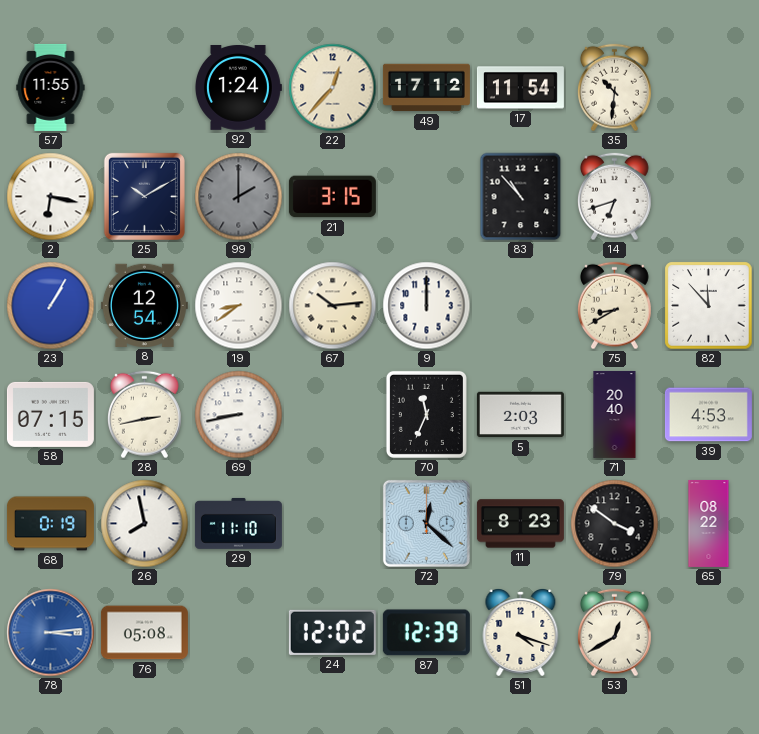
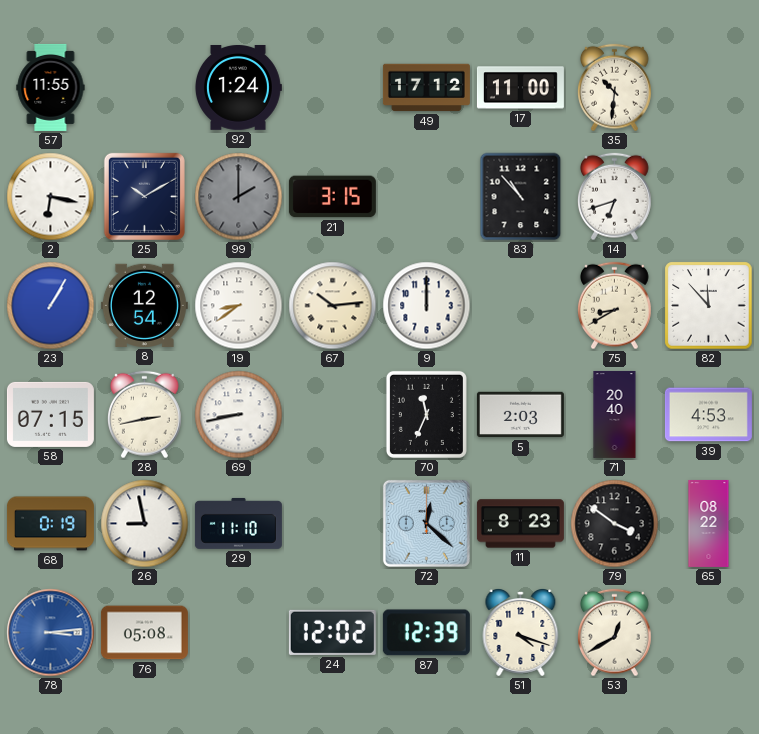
22: 12:37 -> none
17: 11:54 -> 11:00
26: 7:58 -> 8:58
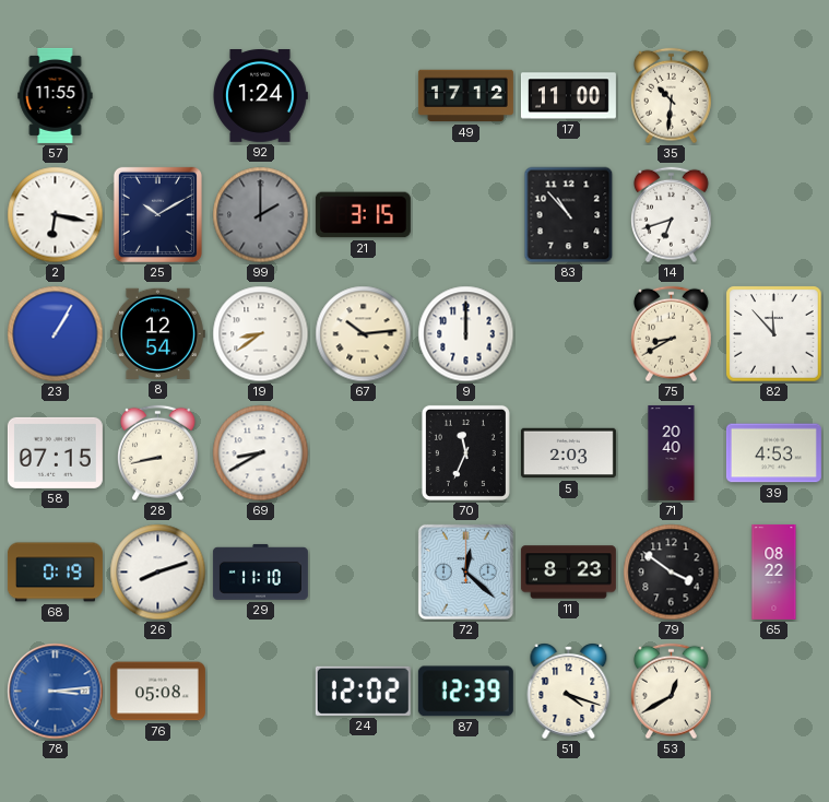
28: 2:43 -> 8:43
69: 8:43 -> 8:40
26: 8:58 -> 8:12
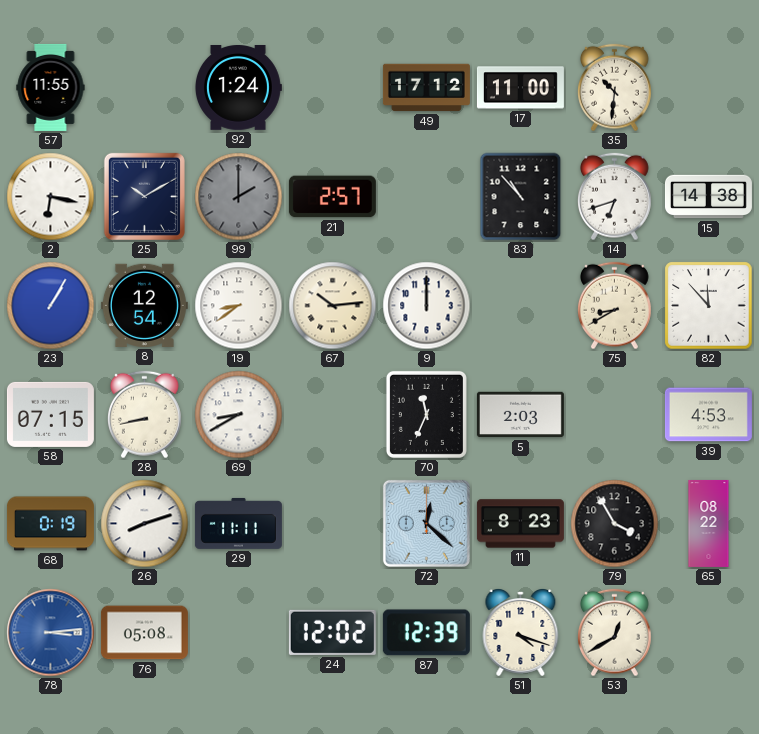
21: 3:15 -> 2:57
15: none -> 14:38
71: 20:40 -> none
29: 11:10 -> 11:11
79: 3:51 -> 3:55
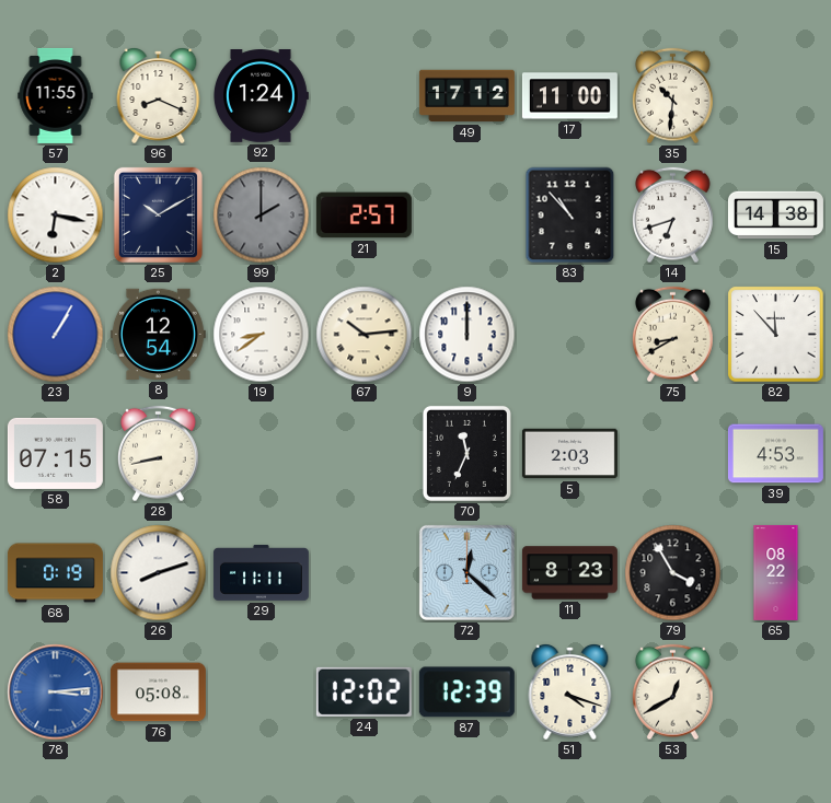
96: none -> 8:19
69: 8:40 -> none
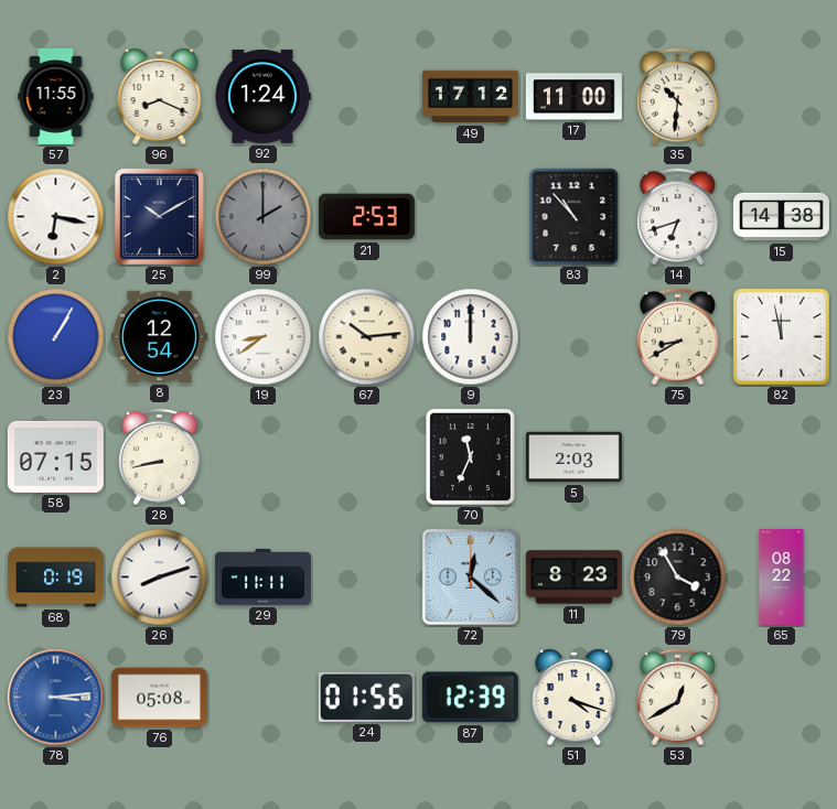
21: 2:57 -> 2:53
82: 11:53 -> 11:58
39: 4:53 -> none
24: 12:02 -> 01:56
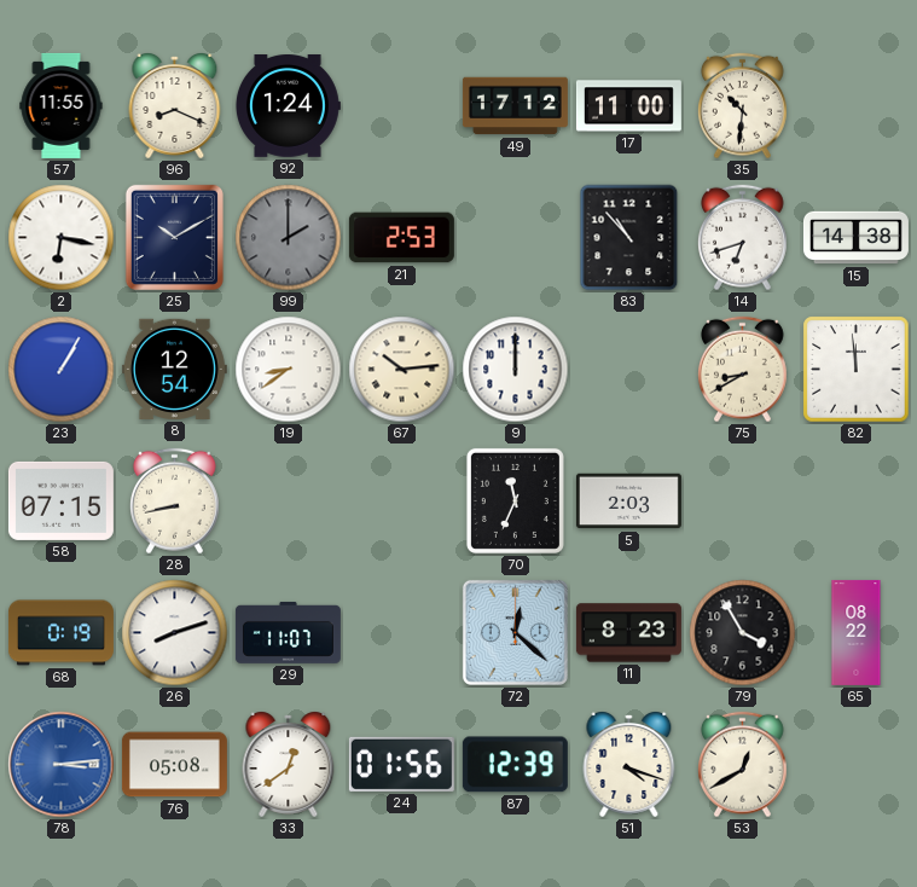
82: 11:58 -> 11:59
29: 11:11 -> 11:07
33: none -> 12:39
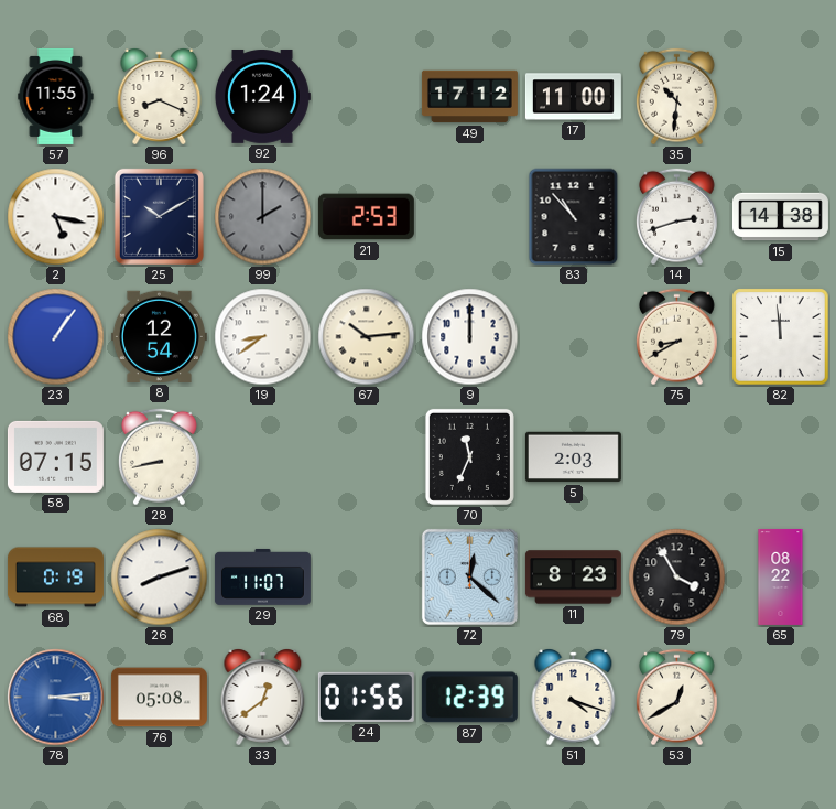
2: 6:17 -> 5:17
14: 6:42 -> 2:42
23: 1:05 -> 1:06
